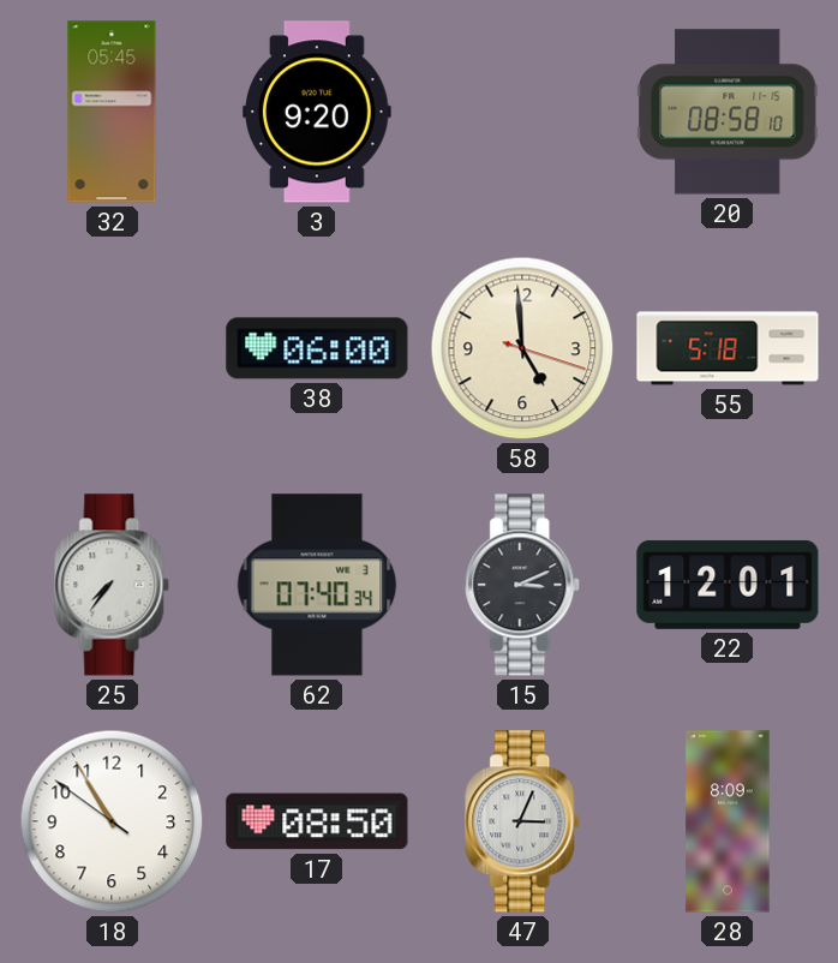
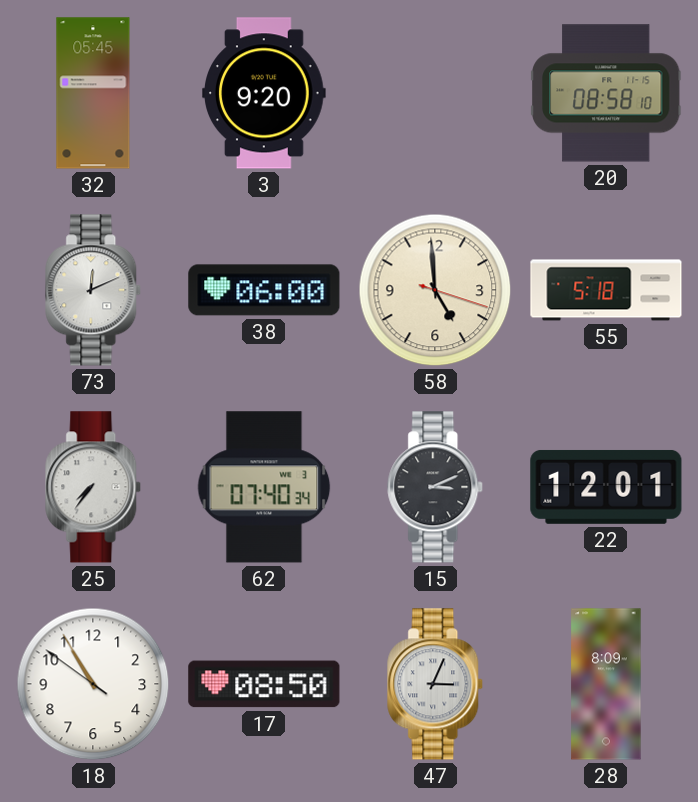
73: none -> 12:11
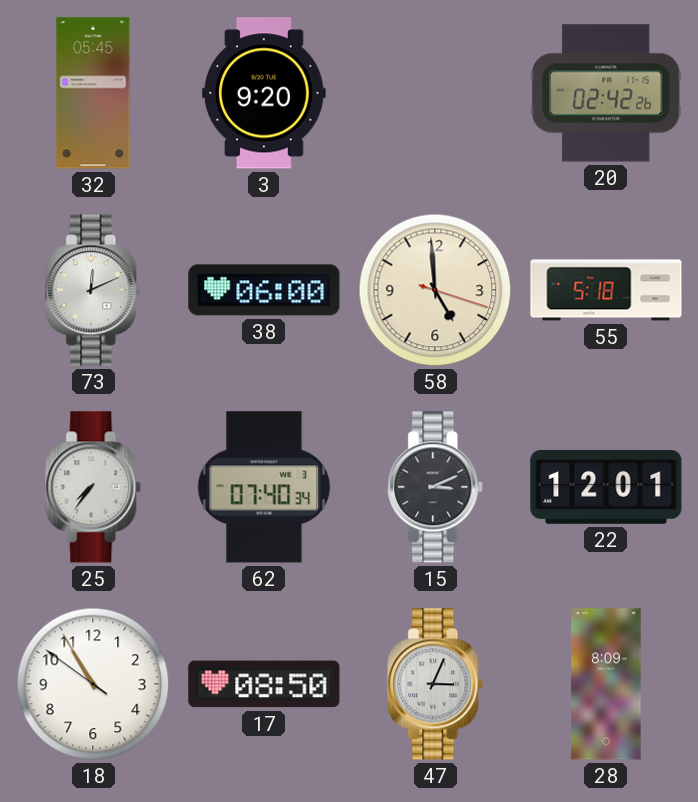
20: 08:58 -> 02:42
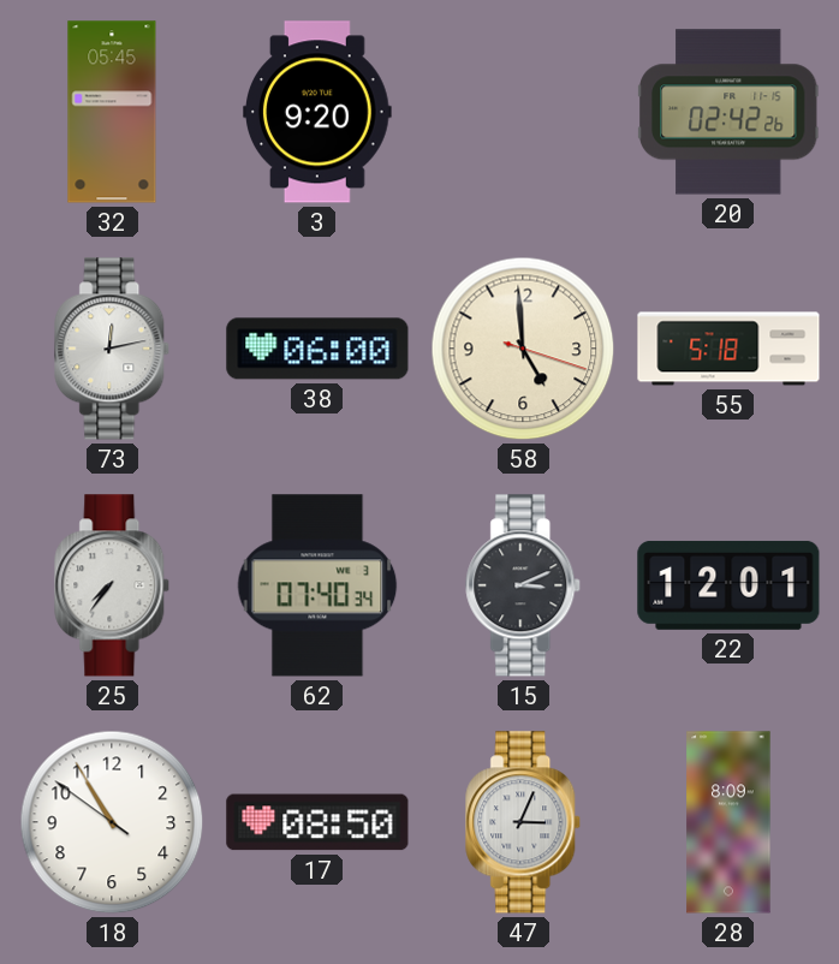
73: 12:11 -> 12:13
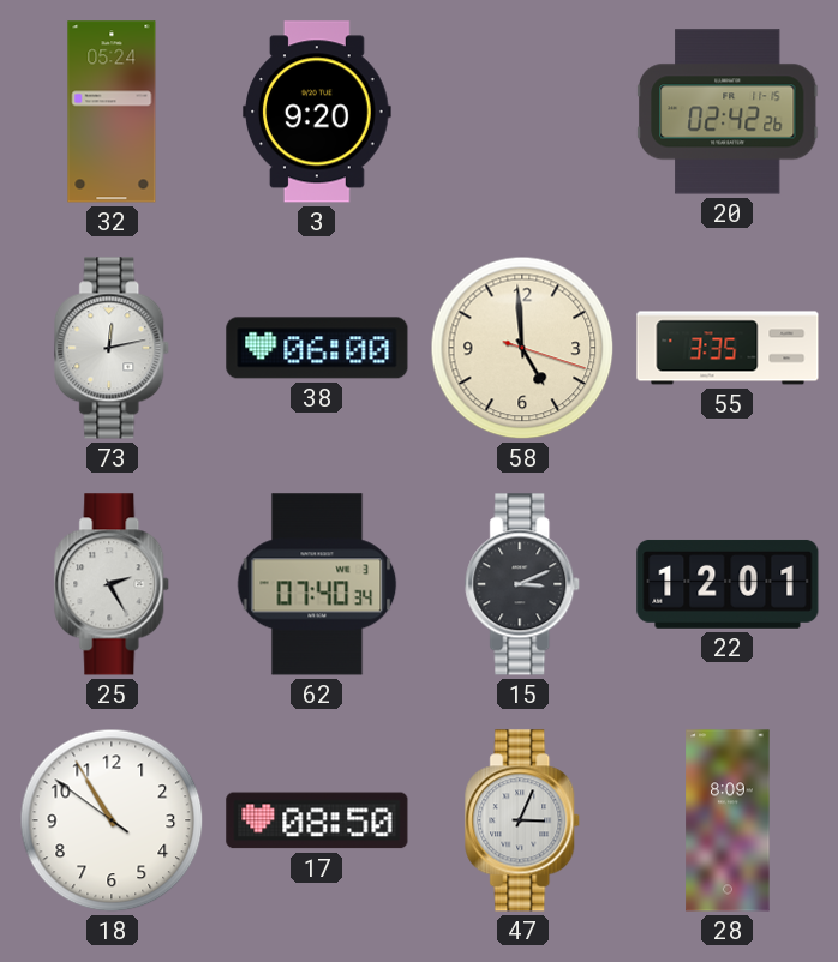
32: 05:45 -> 05:24
55: 5:18 -> 3:35
25: 7:36 -> 2:25
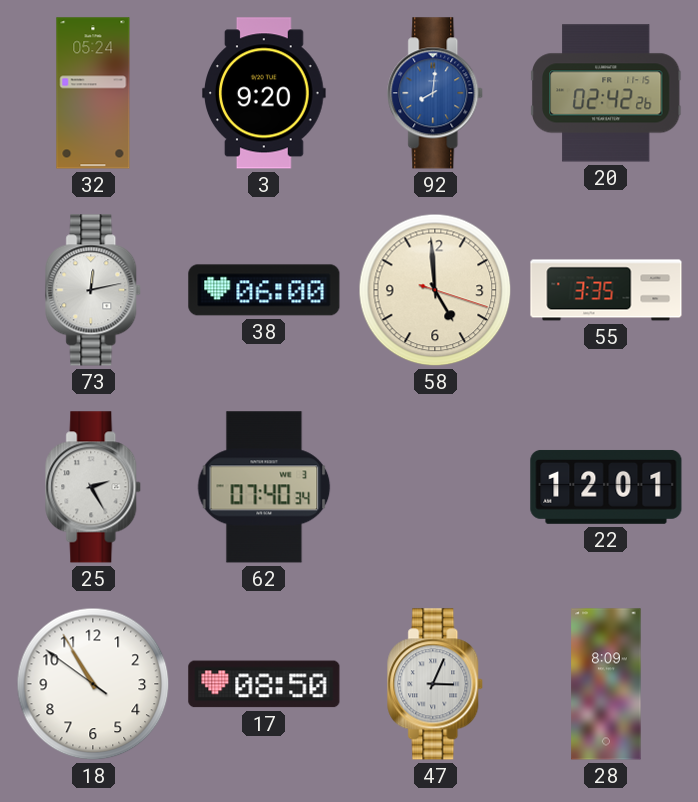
92: none -> 8:01
15: 3:11 -> none
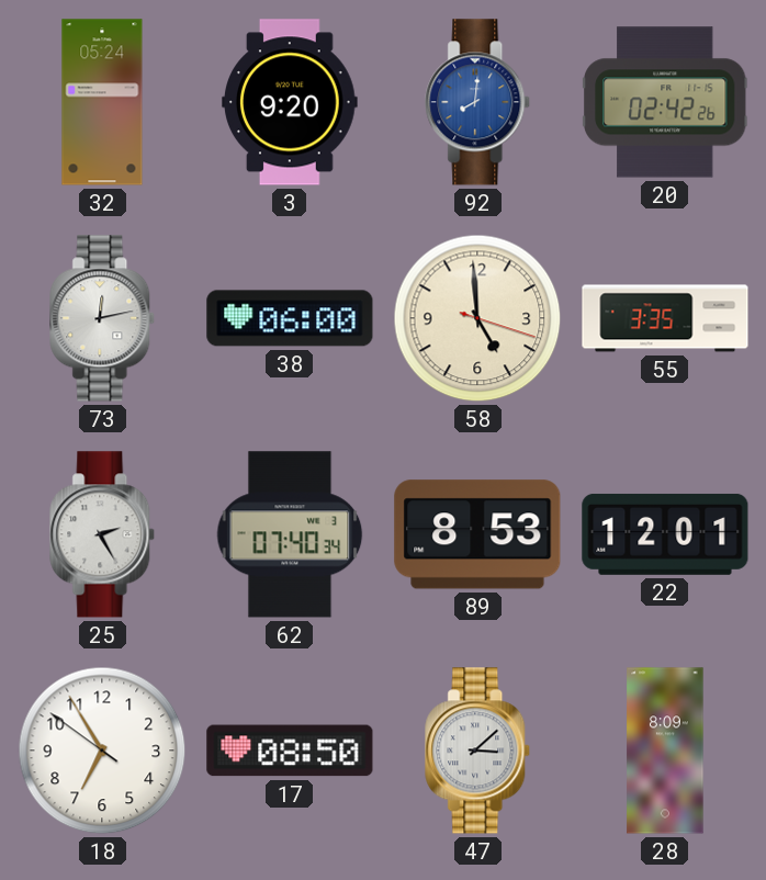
89: none -> 8:53
18: 10:54 -> 6:54
47: 3:04 -> 3:08
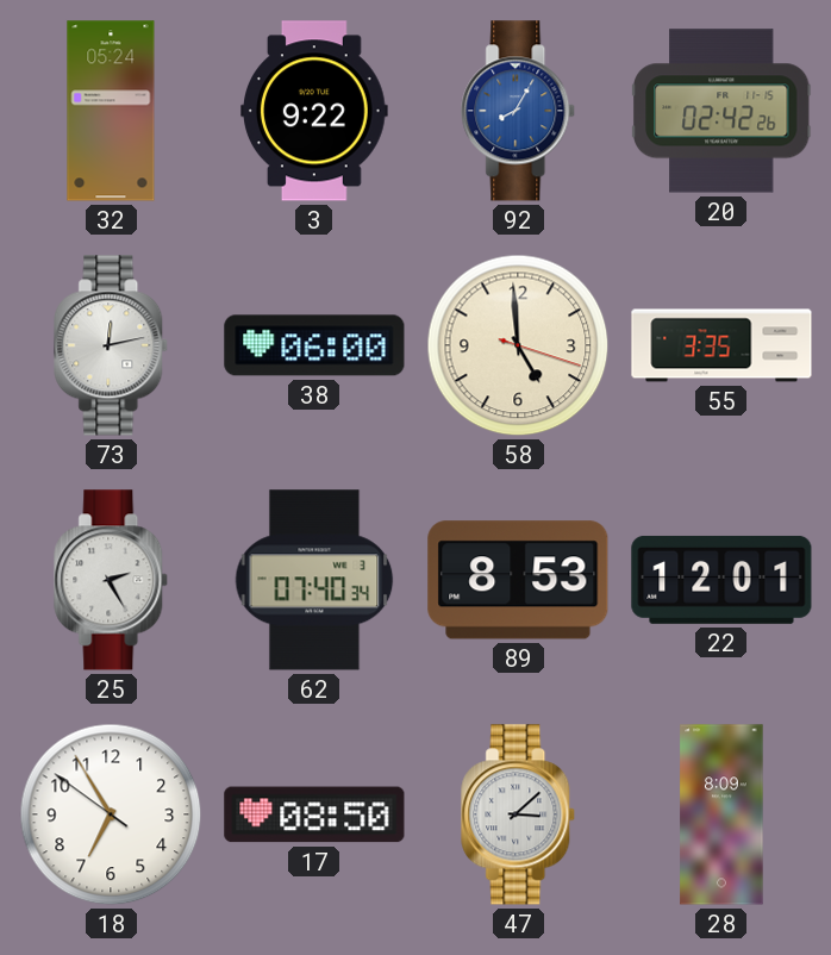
3: 9:20 -> 9:22
92: 8:01 -> 8:05
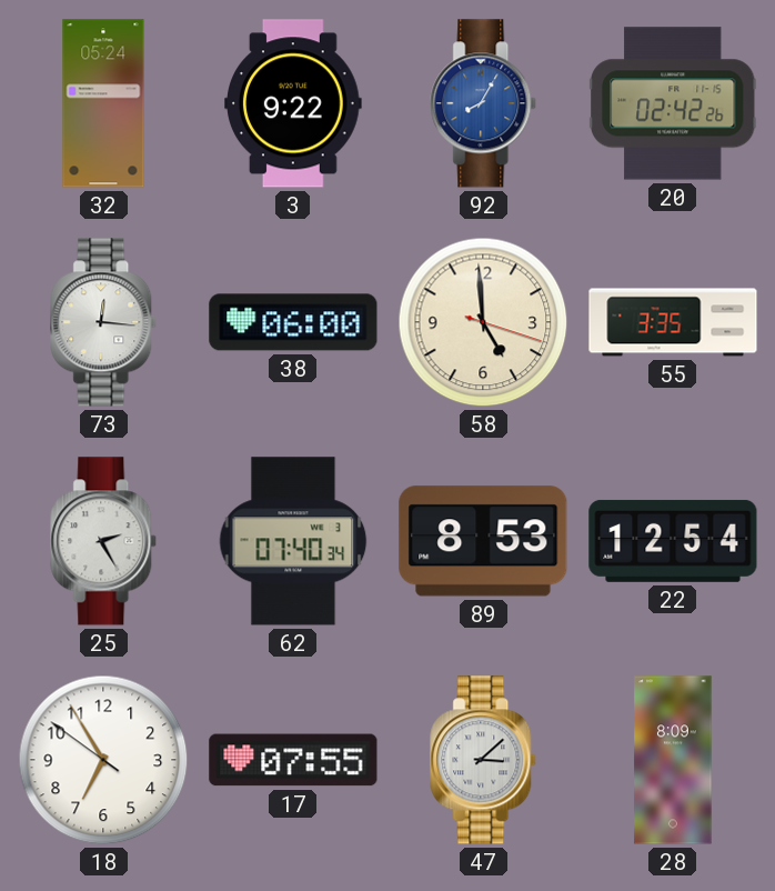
73: 12:13 -> 12:16
22: 12:01 -> 12:54
17: 08:50 -> 07:55
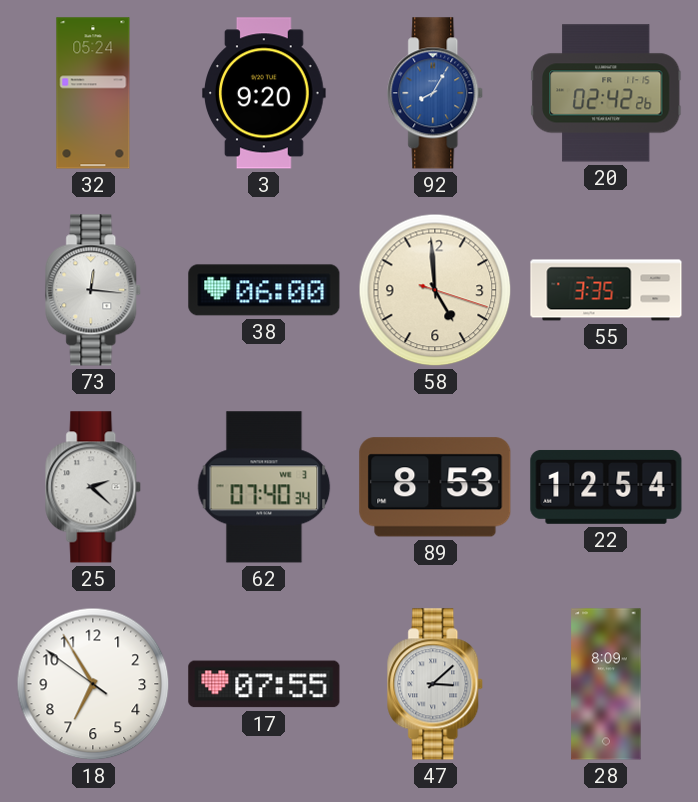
3: 9:22 -> 9:20
25: 2:25 -> 2:22
